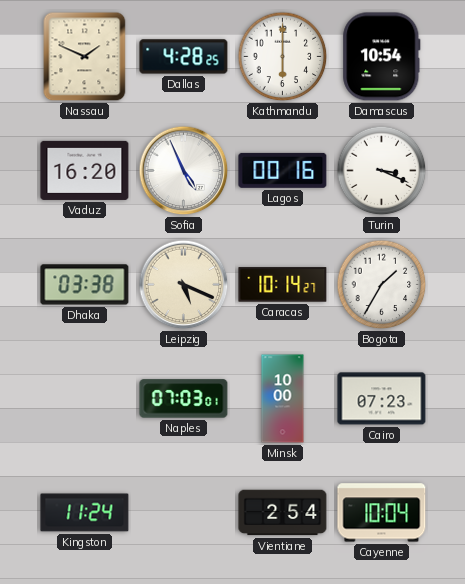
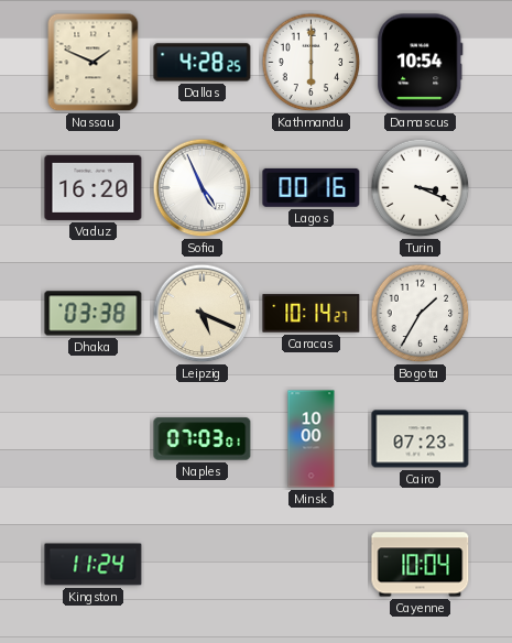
Vientiane: 2:54 -> none
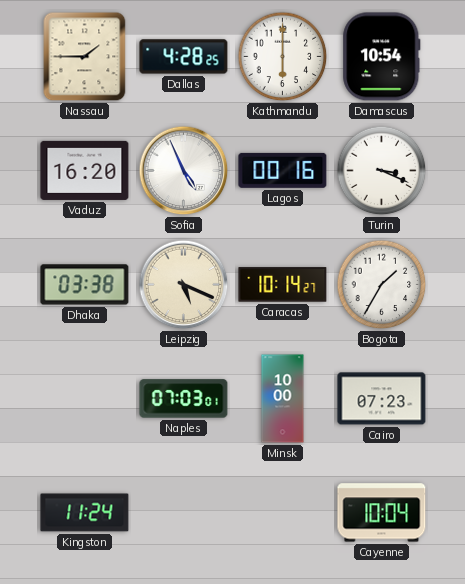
Nassau: 1:49 -> 1:45
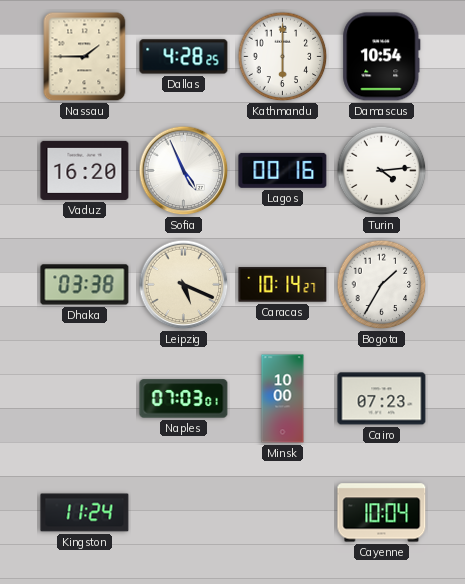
Turin: 3:19 -> 4:14
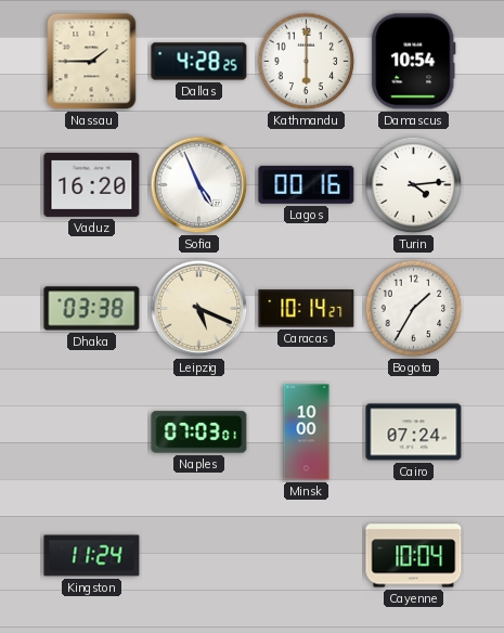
Cairo: 07:23 -> 07:24
